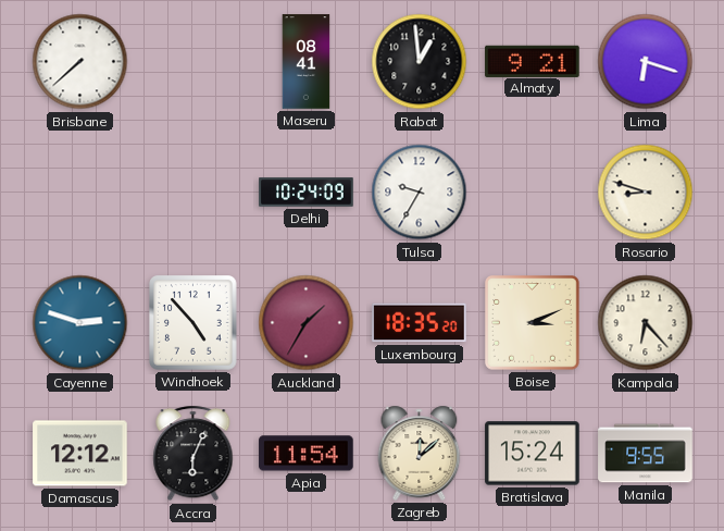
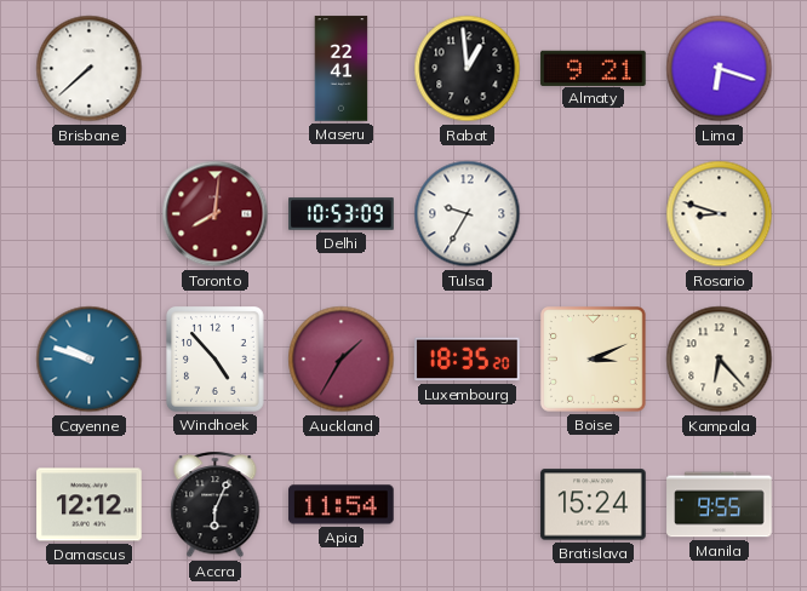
Maseru: 08:41 -> 22:41
Toronto: none -> 8:01
Delhi: 10:24 -> 10:53
Cayenne: 2:48 -> 9:48
Zagreb: 12:08 -> none
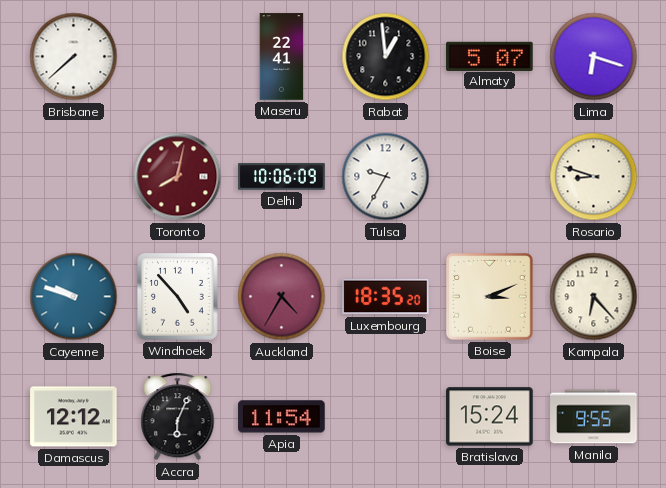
Almaty: 9:21 -> 5:07
Toronto: 8:01 -> 8:02
Delhi: 10:53 -> 10:06
Auckland: 1:35 -> 4:35
